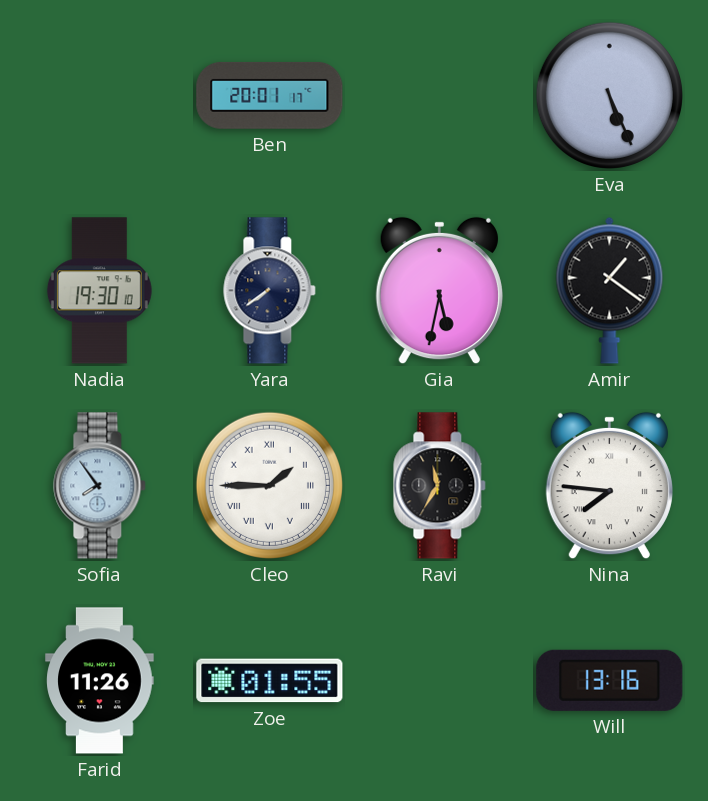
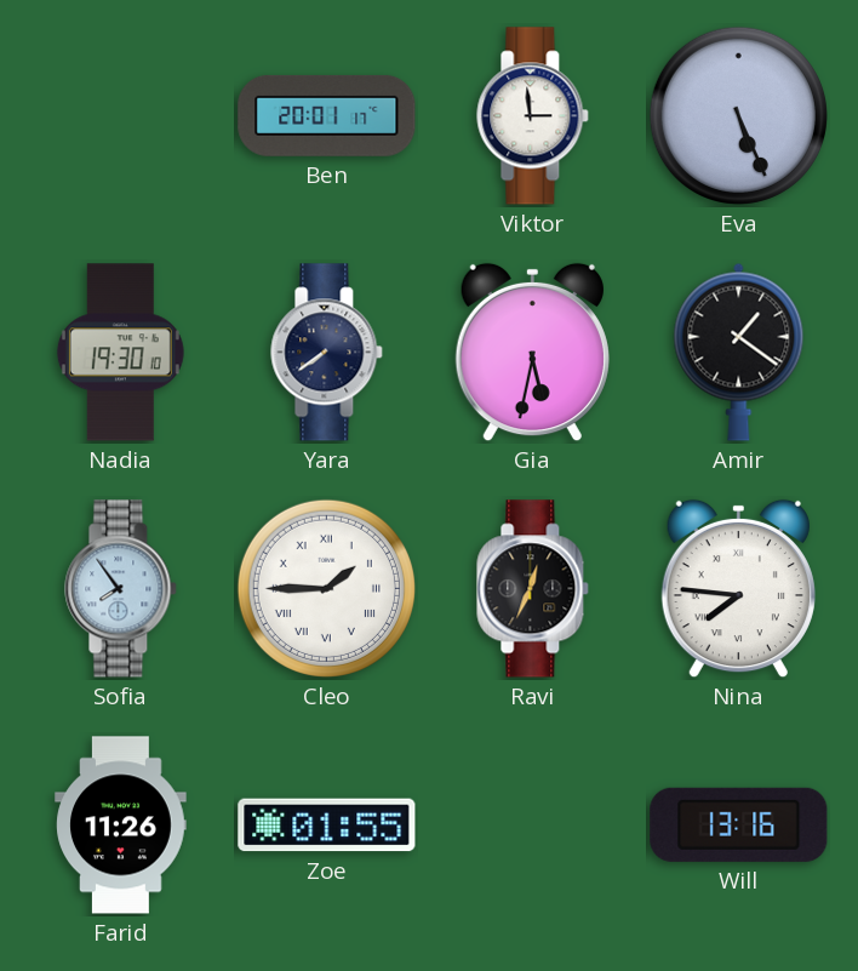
Viktor: none -> 2:59
Ravi: 11:35 -> 12:34
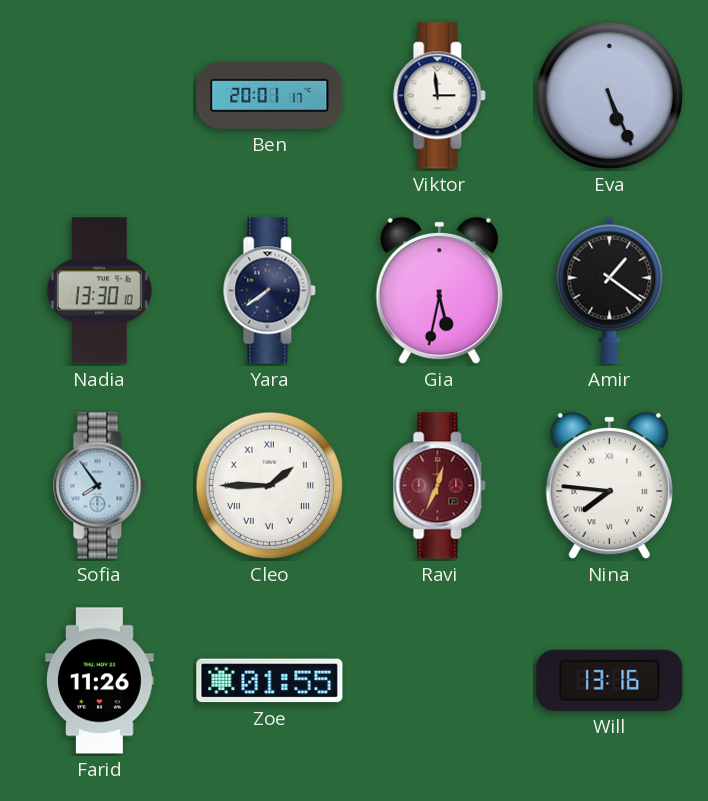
Nadia: 19:30 -> 13:30
Ravi dial: black -> burgundy
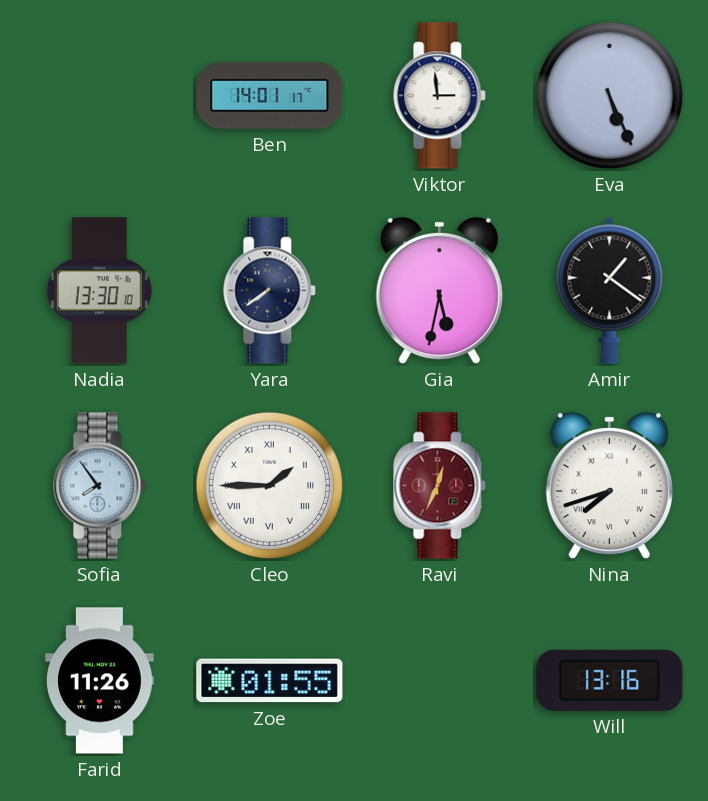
Ben: 20:01 -> 14:01
Nina: 7:46 -> 7:42
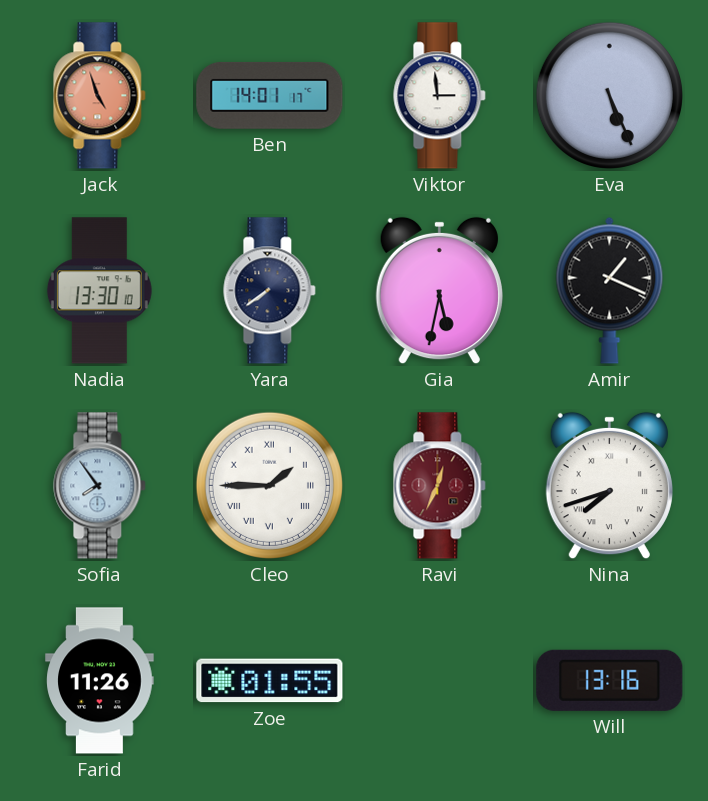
Jack: none -> 4:57
Amir: 1:21 -> 1:19
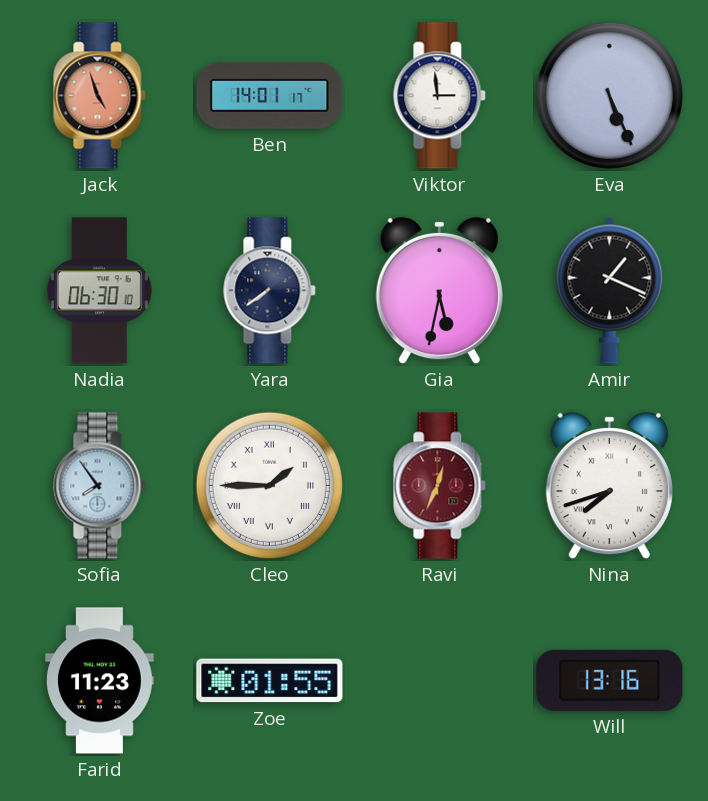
Nadia: 13:30 -> 06:30
Farid: 11:26 -> 11:23
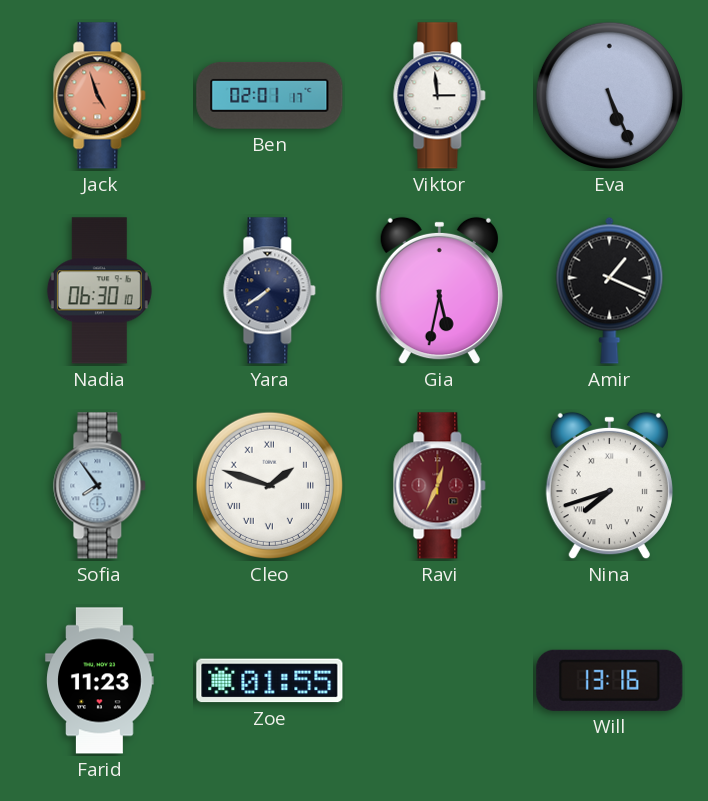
Ben: 14:01 -> 02:01
Cleo: 1:45 -> 1:48
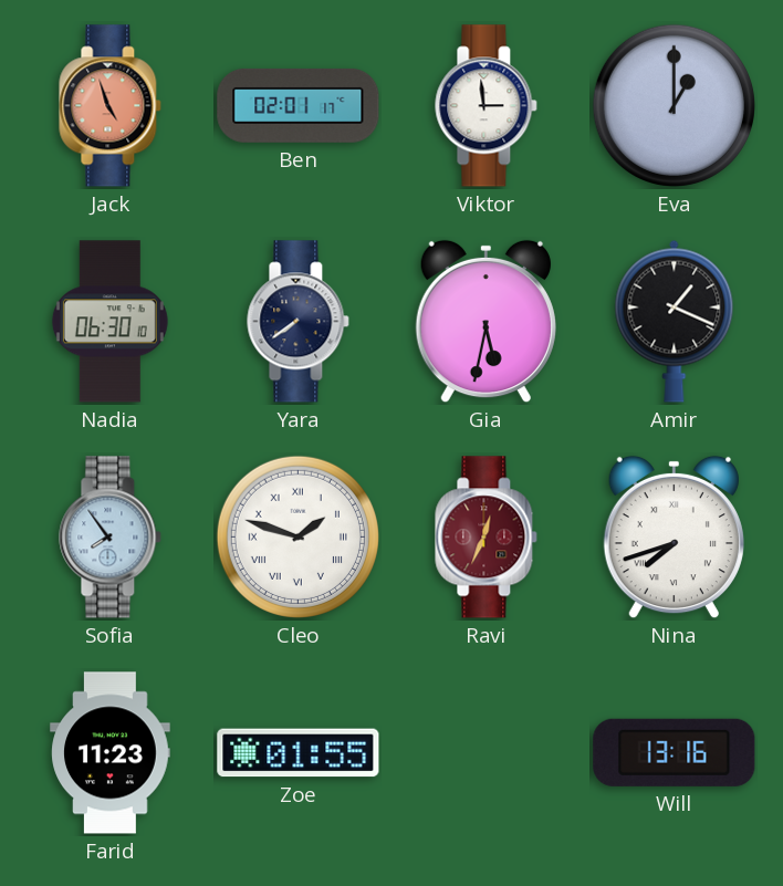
Eva: 5:26 -> 1:00
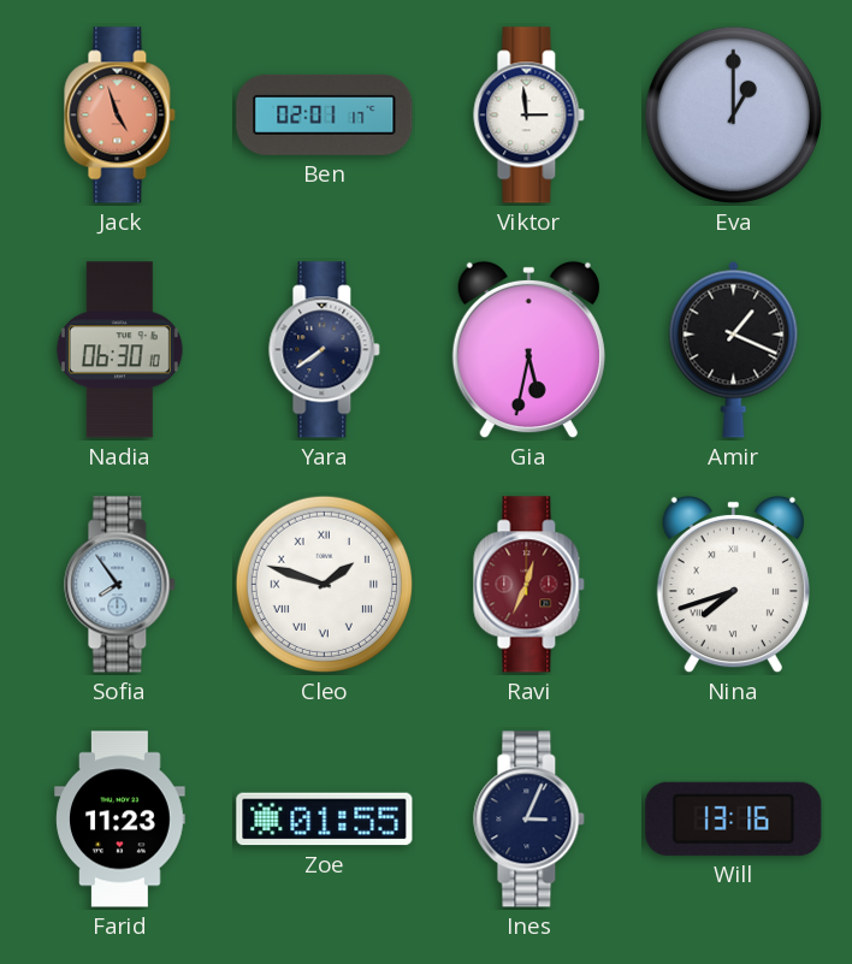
Ines: none -> 3:04
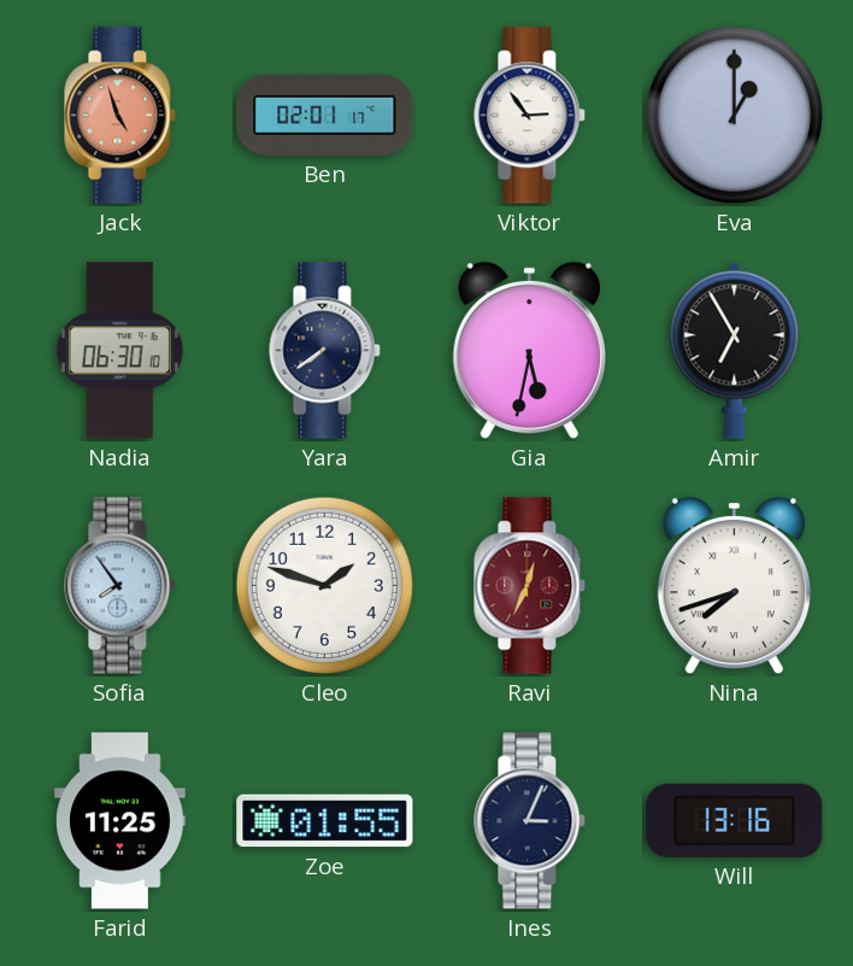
Viktor: 2:59 -> 2:54
Amir: 1:19 -> 6:55
Cleo numerals: Roman -> Arabic
Farid: 11:23 -> 11:25
